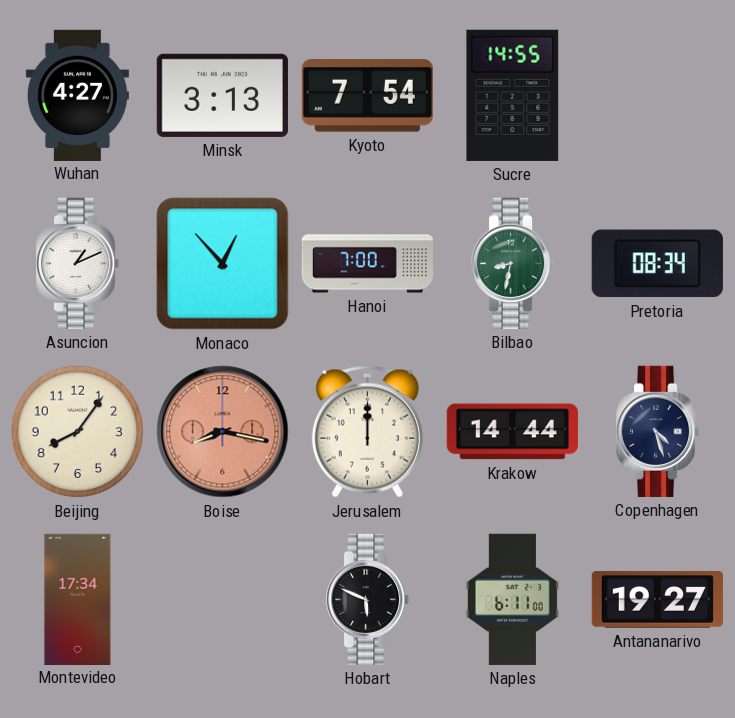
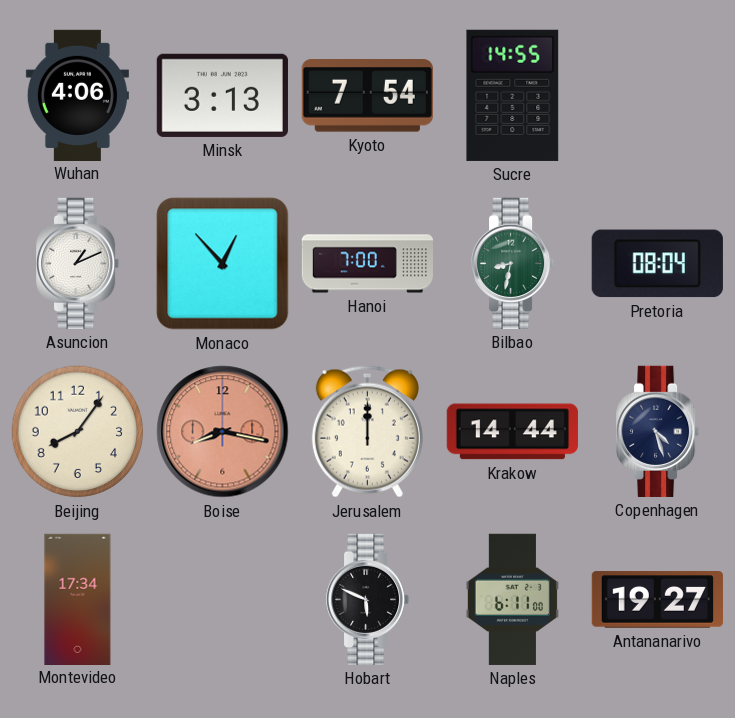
Wuhan: 4:27 -> 4:06
Pretoria: 08:34 -> 08:04
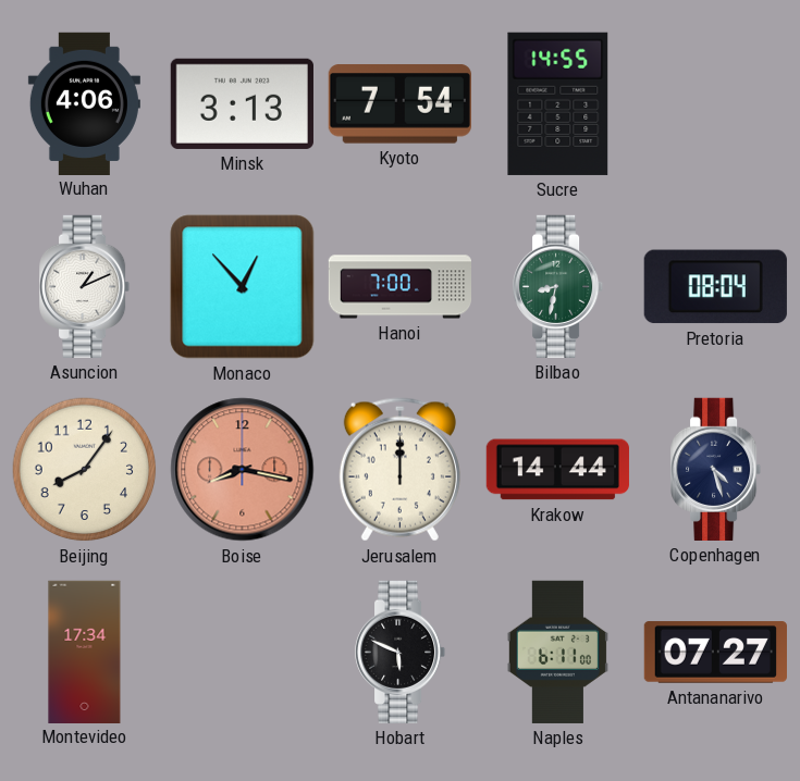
Antananarivo: 19:27 -> 07:27
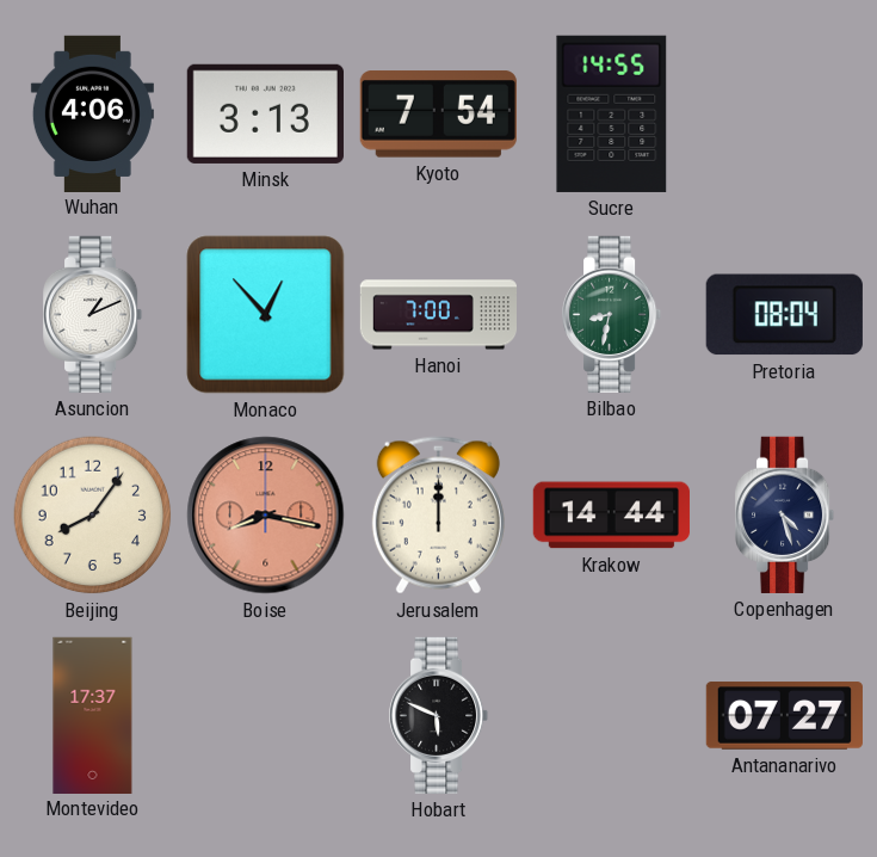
Montevideo: 17:34 -> 17:37
Naples: 6:11 -> none
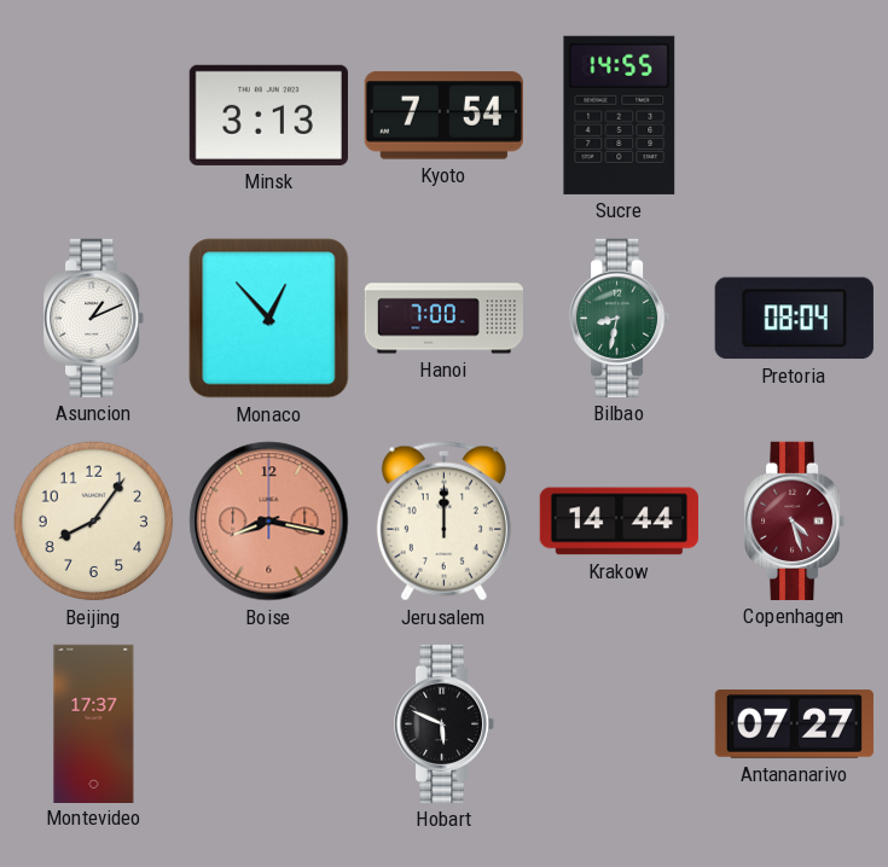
Wuhan: 4:06 -> none
Copenhagen dial: navy -> burgundy
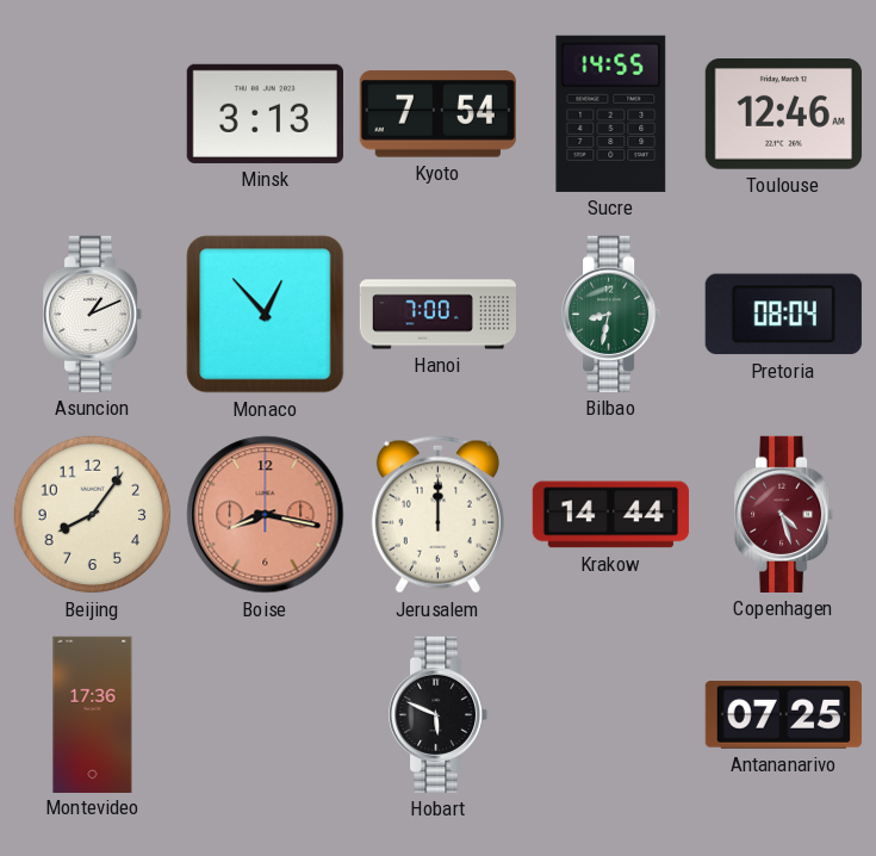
Toulouse: none -> 12:46
Montevideo: 17:37 -> 17:36
Antananarivo: 07:27 -> 07:25
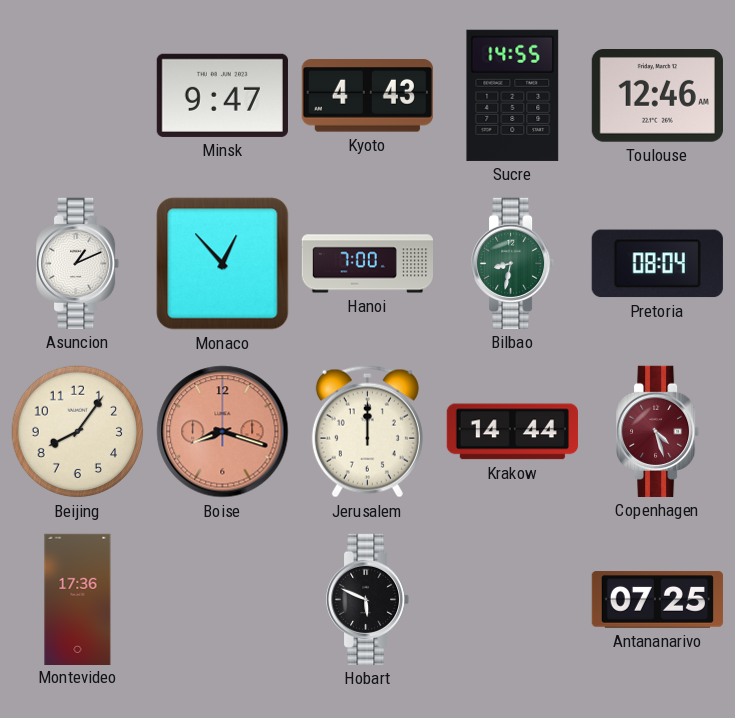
Minsk: 3:13 -> 9:47
Kyoto: 7:54 -> 4:43
Boise: 8:17 -> 8:18
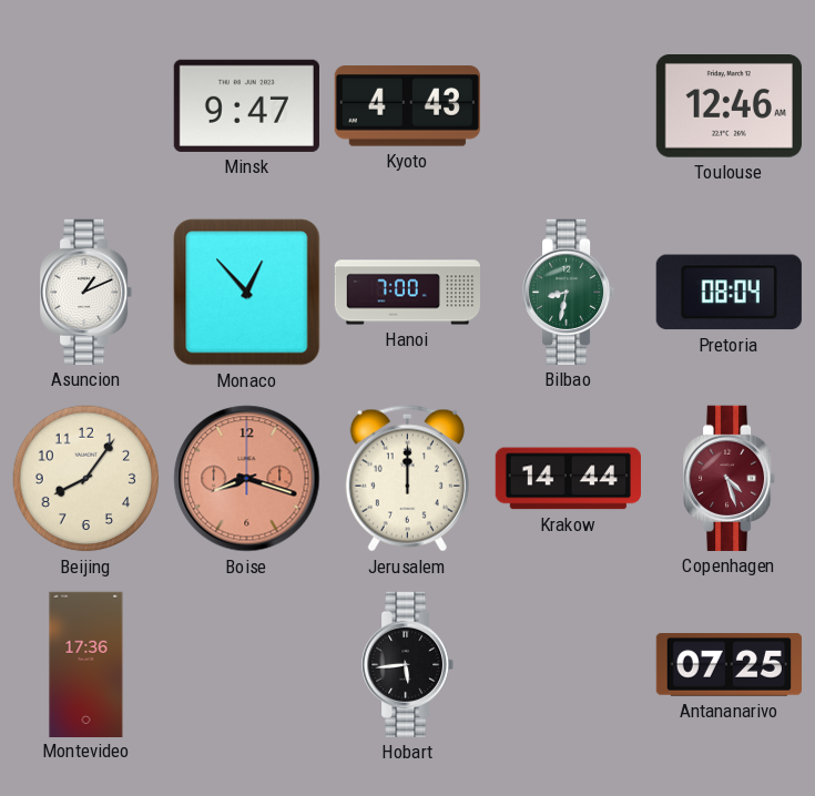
Sucre: 14:55 -> none
Hobart: 5:49 -> 5:44
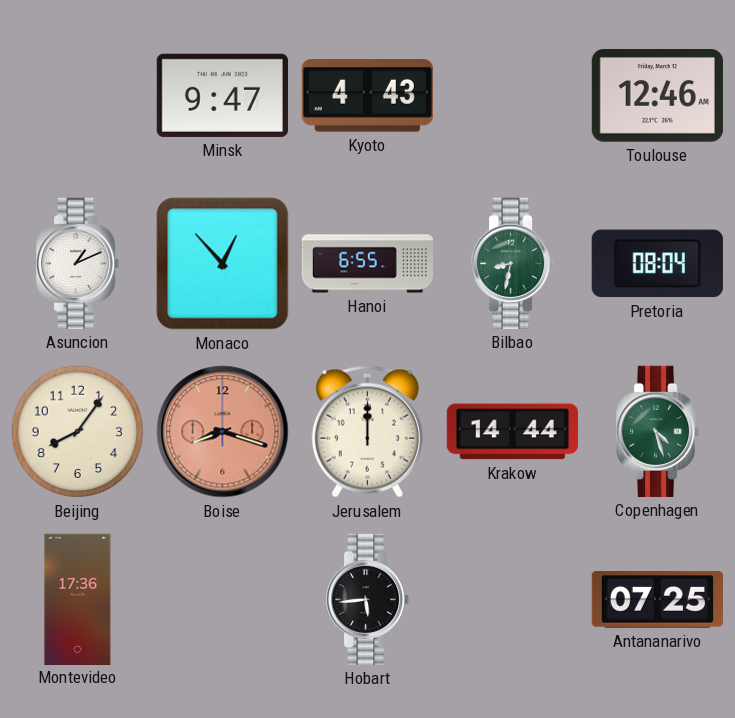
Hanoi: 7:00 -> 6:55
Copenhagen dial: burgundy -> green
